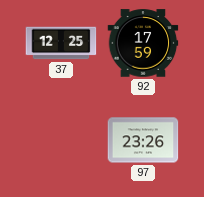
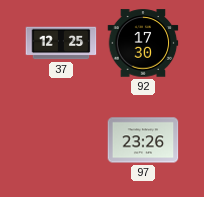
92: 17:59 -> 17:30
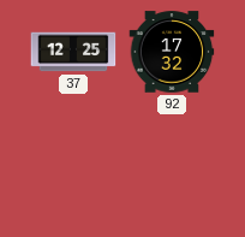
92: 17:30 -> 17:32
97: 23:26 -> none
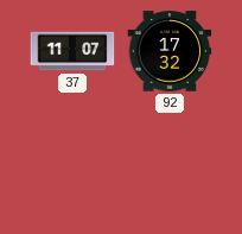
37: 12:25 -> 11:07
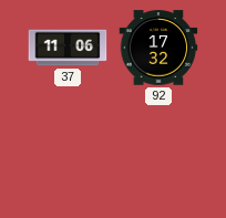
37: 11:07 -> 11:06
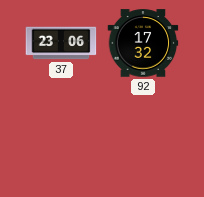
37: 11:06 -> 23:06
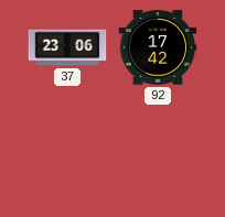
92: 17:32 -> 17:42
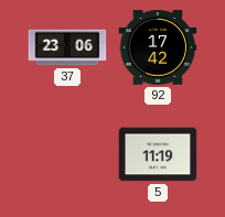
5: none -> 11:19
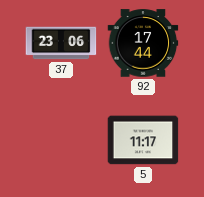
92: 17:42 -> 17:44
5: 11:19 -> 11:17
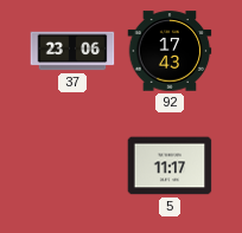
92: 17:44 -> 17:43
